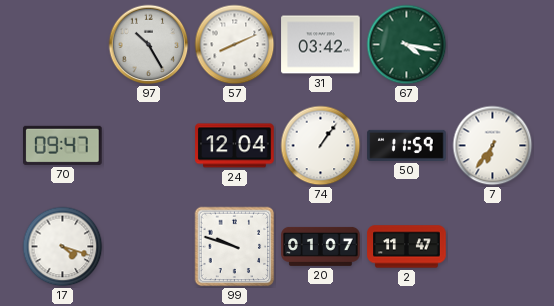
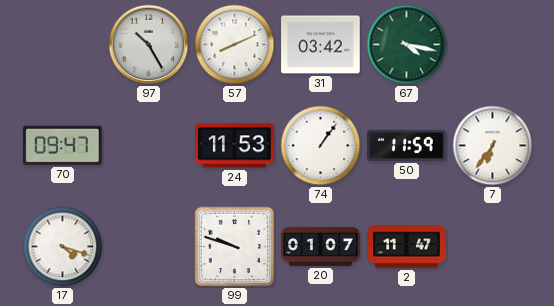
24: 12:04 -> 11:53
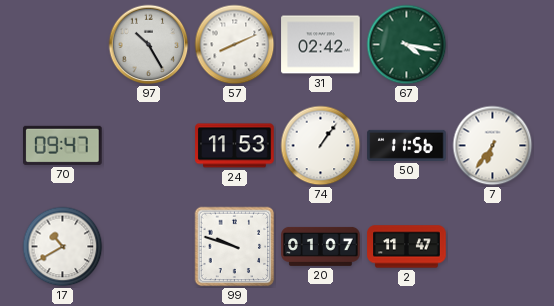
31: 03:42 -> 02:42
50: 11:59 -> 11:56
17: 4:18 -> 10:40
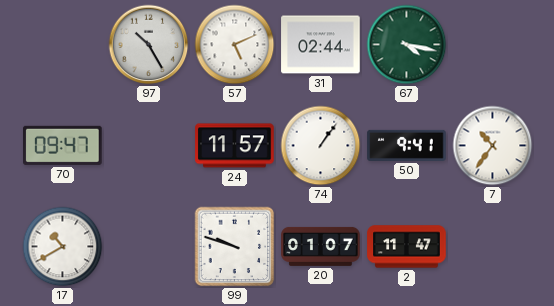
57: 8:11 -> 5:11
31: 02:42 -> 02:44
24: 11:53 -> 11:57
50: 11:56 -> 9:41
7: 6:36 -> 10:36
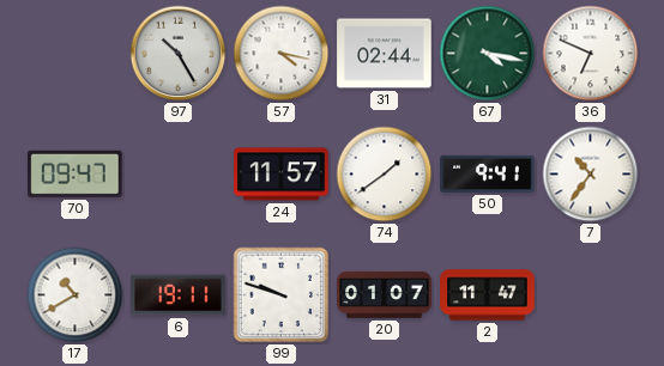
57: 5:11 -> 4:17
36: none -> 6:49
74: 1:06 -> 1:39
6: none -> 19:11
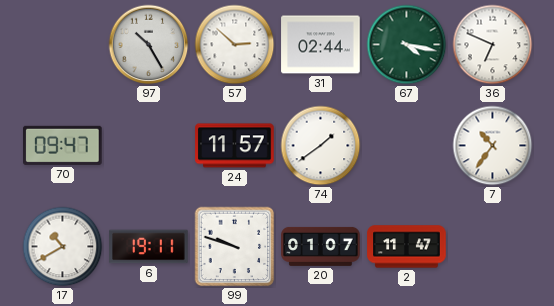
57: 4:17 -> 2:52
50: 9:41 -> none
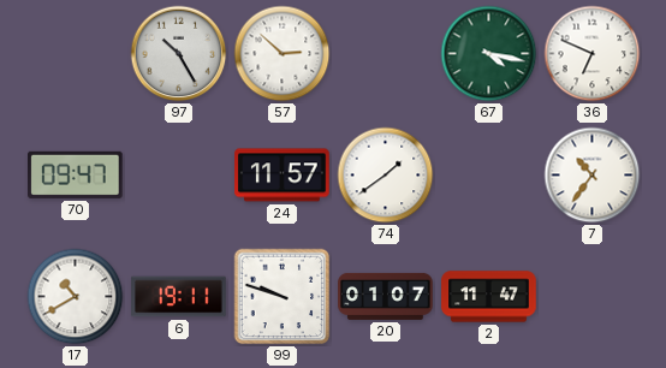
31: 02:44 -> none
